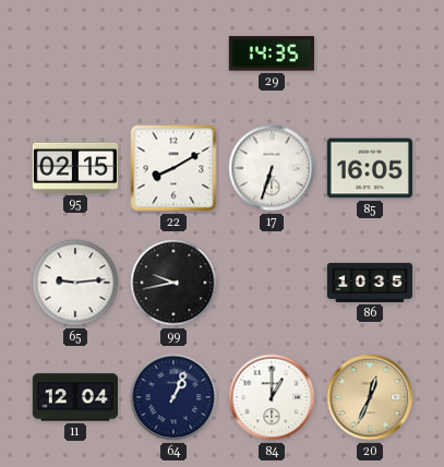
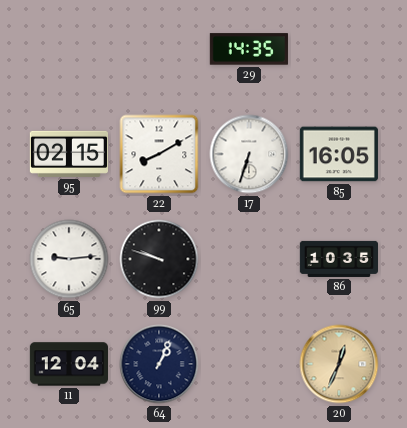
99: 9:43 -> 9:48
84: 1:00 -> none
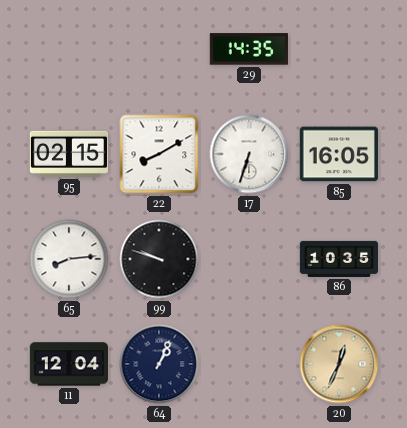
65: 9:14 -> 8:14
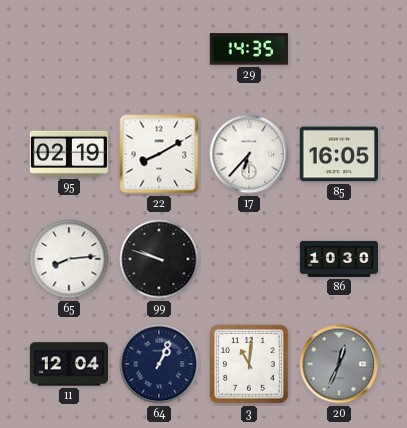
95: 02:15 -> 02:19
17: 6:33 -> 6:37
86: 10:35 -> 10:30
3: none -> 11:01
20 dial: champagne -> grey
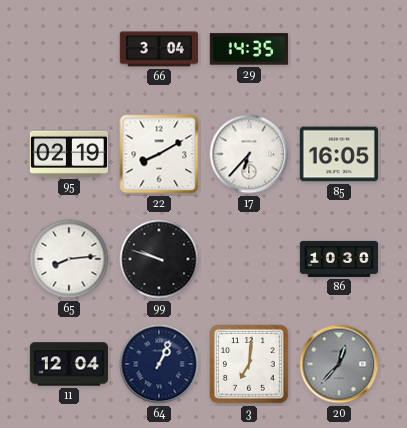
66: none -> 3:04
3: 11:01 -> 7:01
20: 12:34 -> 12:37
